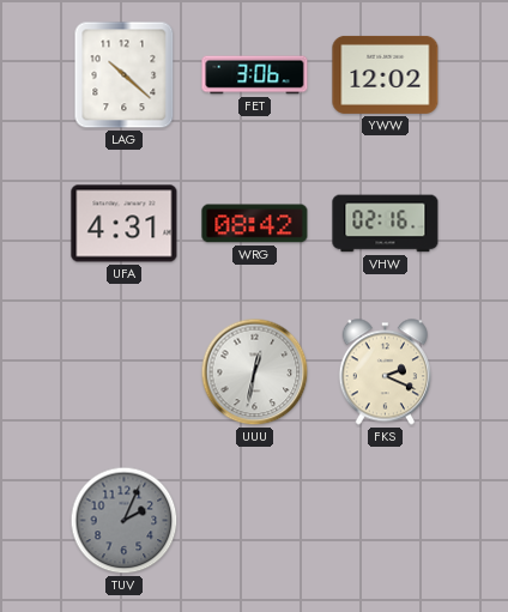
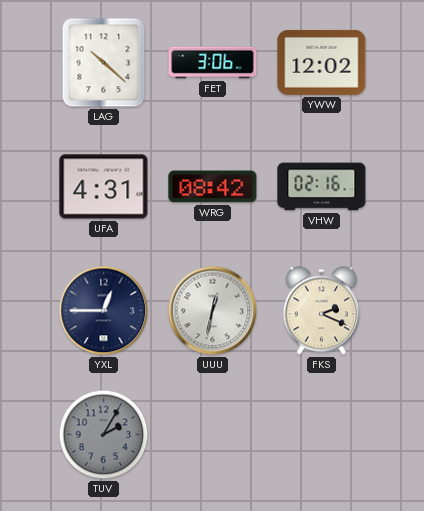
YXL: none -> 12:45
TUV: 2:04 -> 2:05
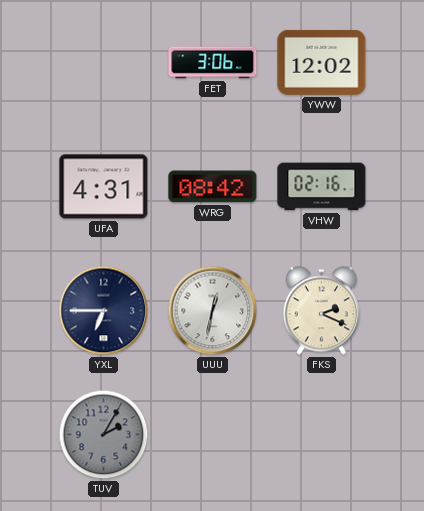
LAG: 10:22 -> none
YXL: 12:45 -> 6:45
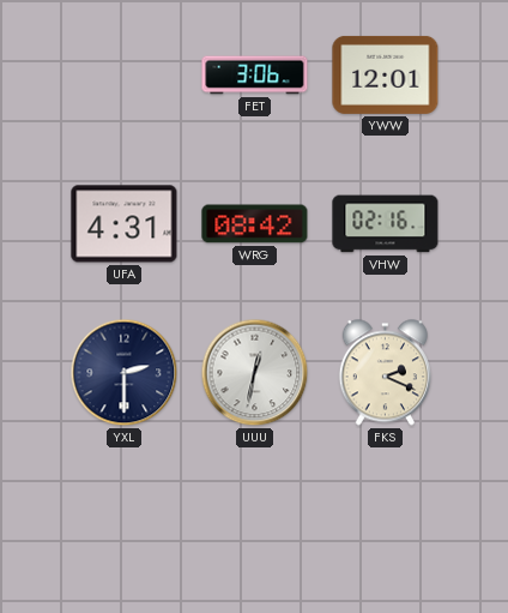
YWW: 12:02 -> 12:01
YXL: 6:45 -> 2:30
TUV: 2:05 -> none
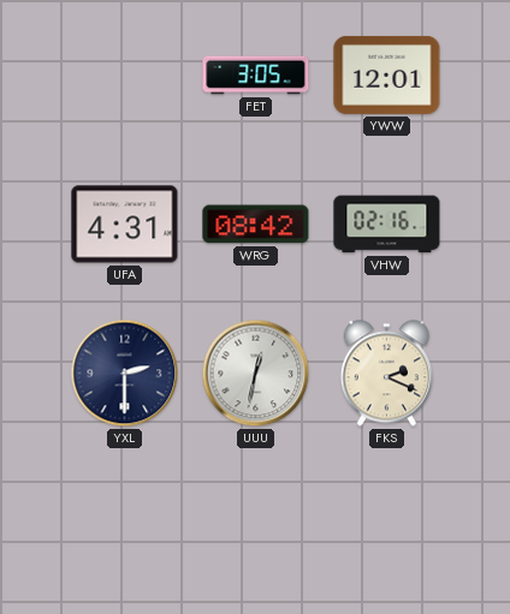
FET: 3:06 -> 3:05
